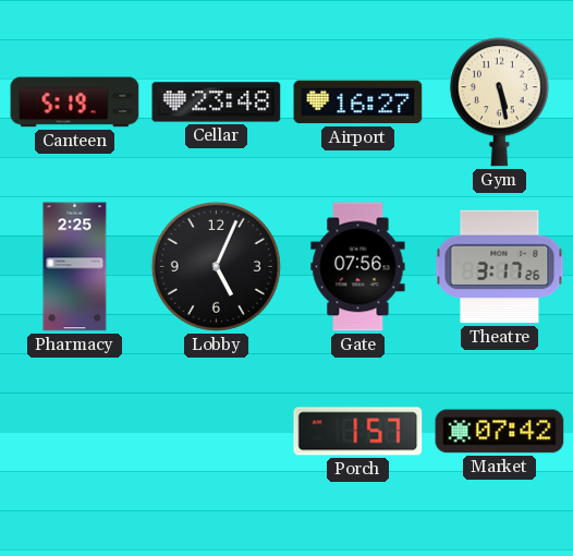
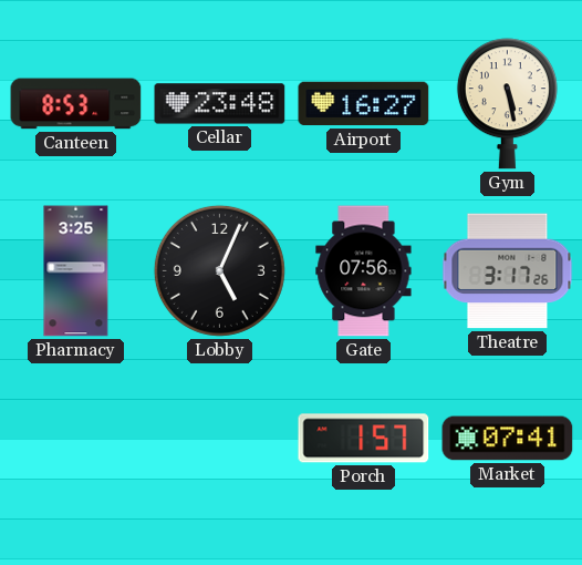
Canteen: 5:19 -> 8:53
Pharmacy: 2:25 -> 3:25
Market: 07:42 -> 07:41
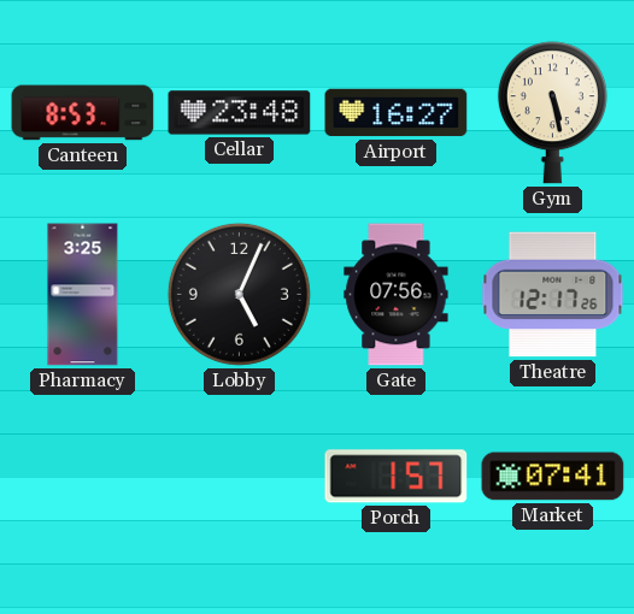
Theatre: 3:17 -> 12:17
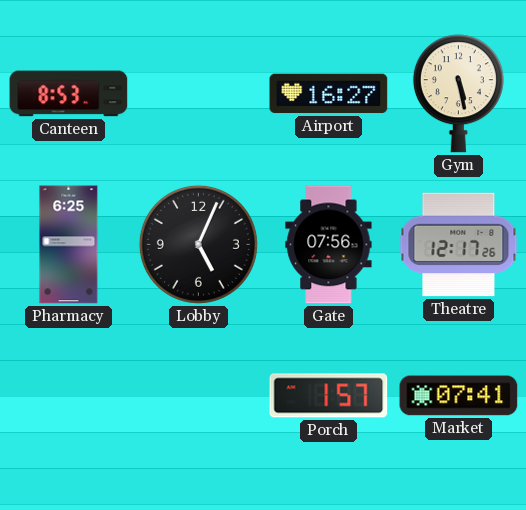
Cellar: 23:48 -> none
Pharmacy: 3:25 -> 6:25
